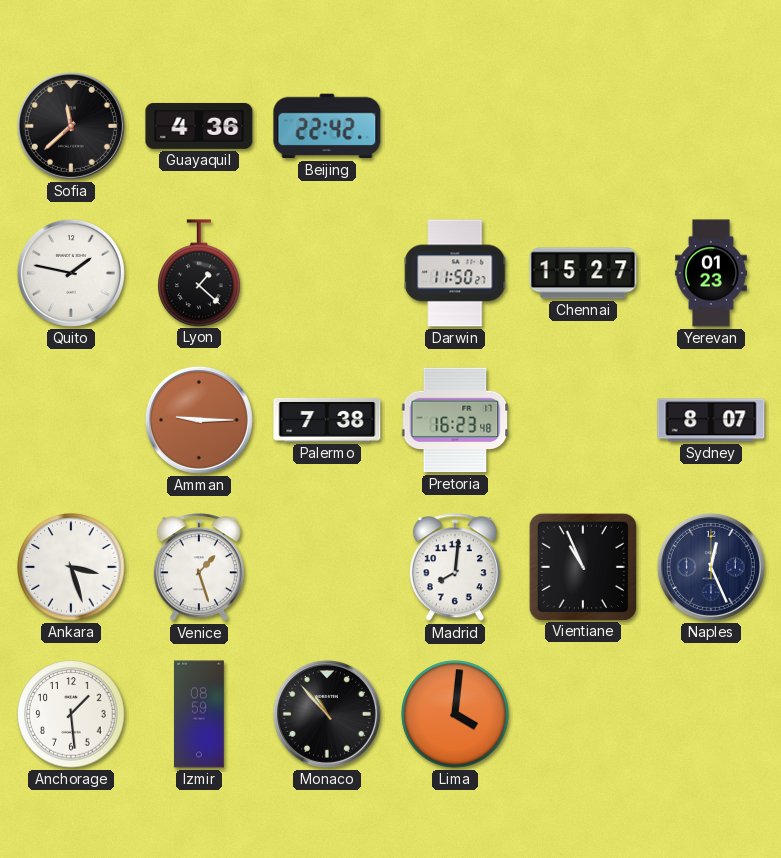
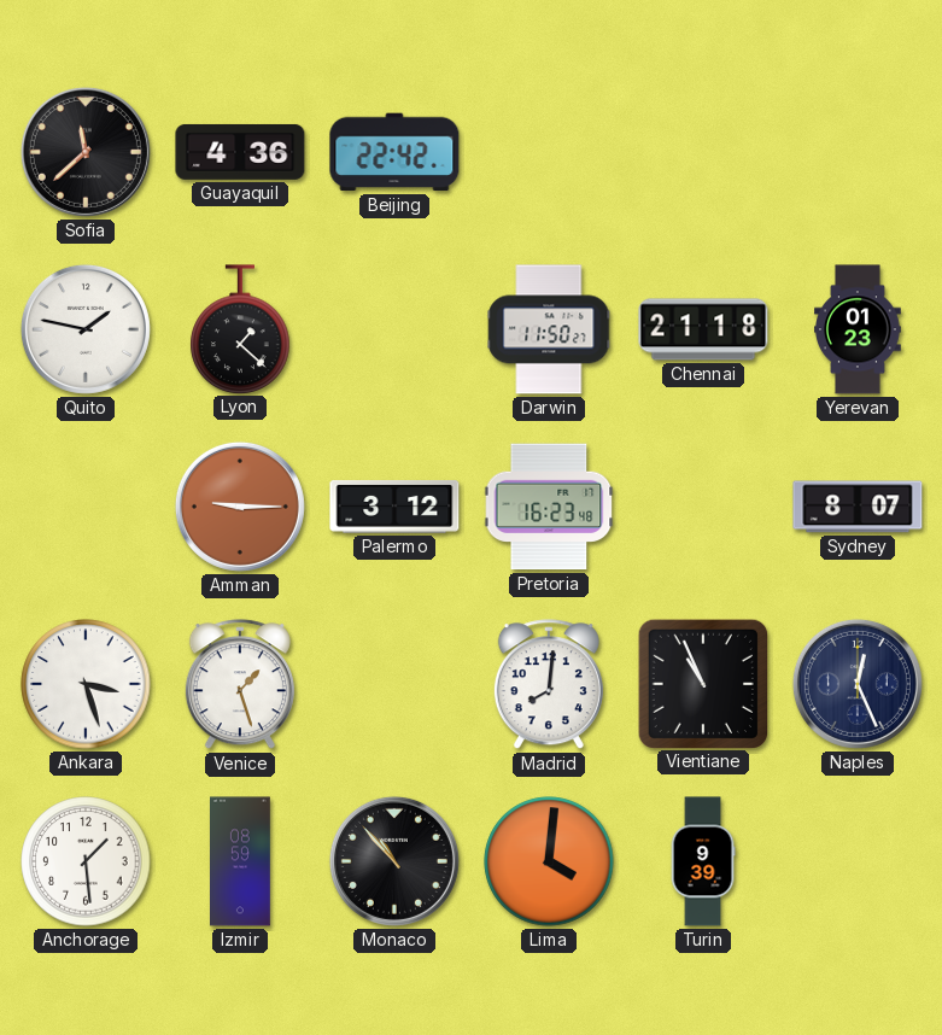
Chennai: 15:27 -> 21:18
Palermo: 7:38 -> 3:12
Turin: none -> 9:39
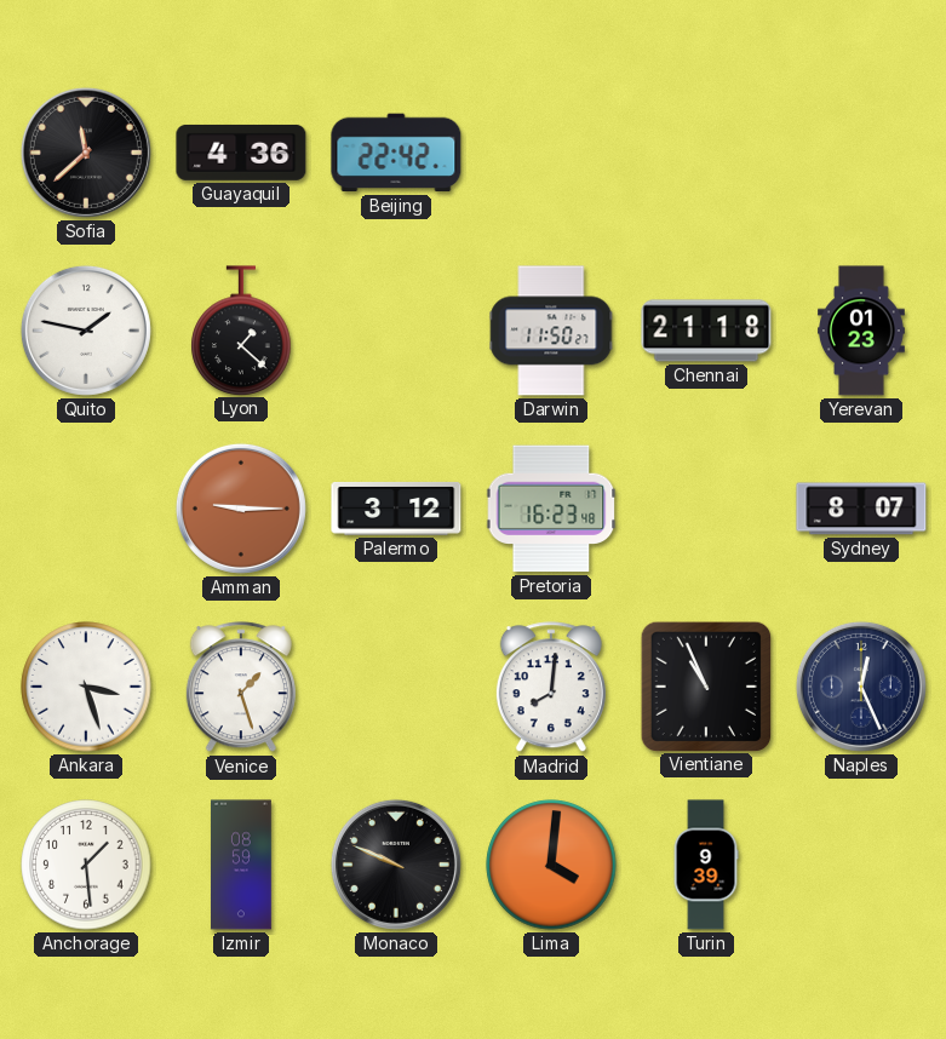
Monaco: 10:53 -> 9:49
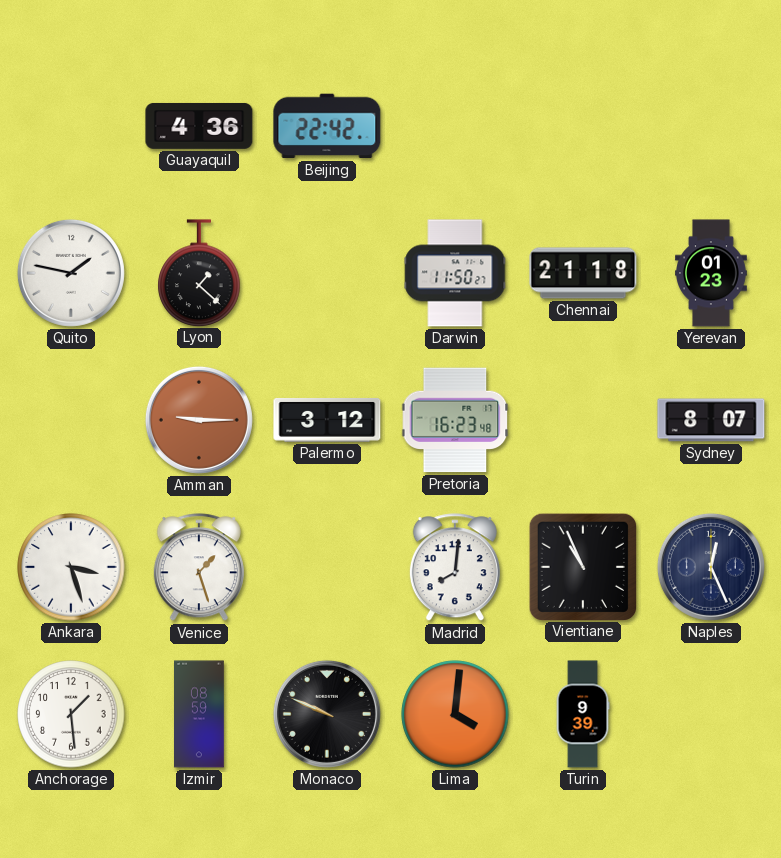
Sofia: 11:38 -> none
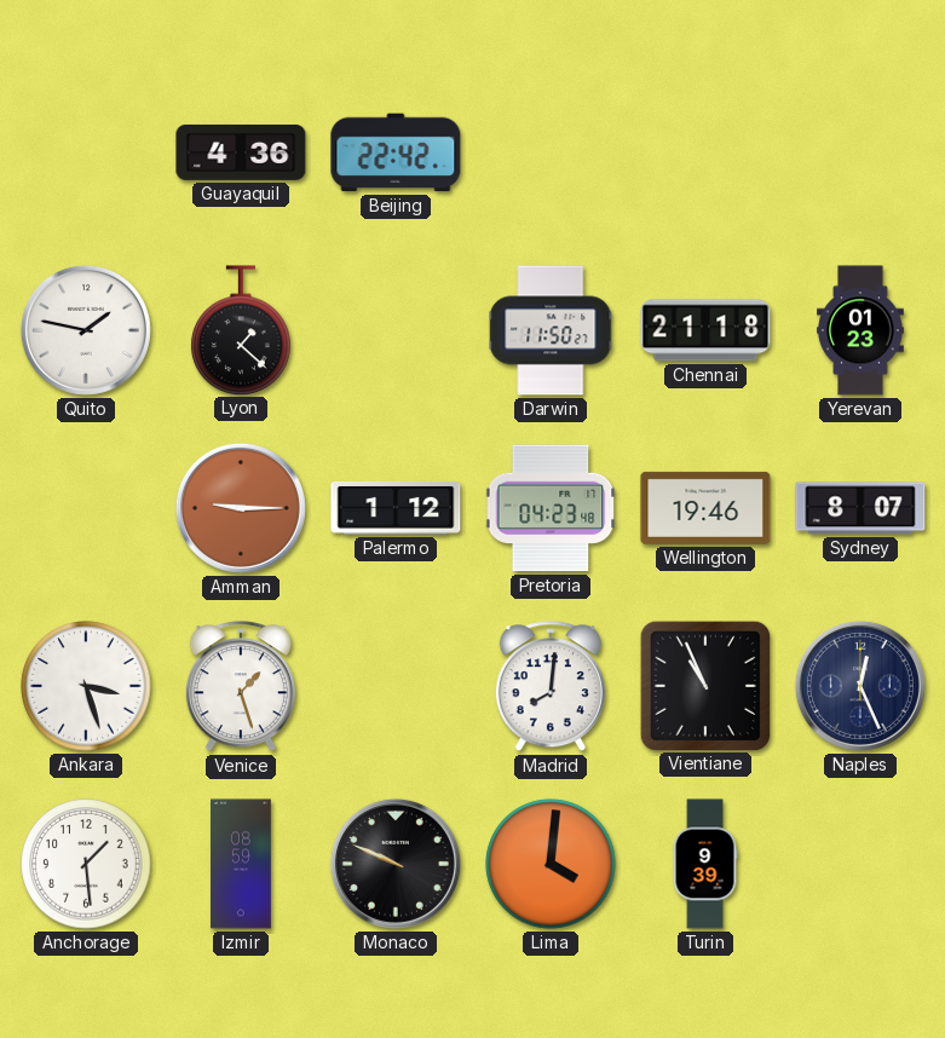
Palermo: 3:12 -> 1:12
Pretoria: 16:23 -> 04:23
Wellington: none -> 19:46
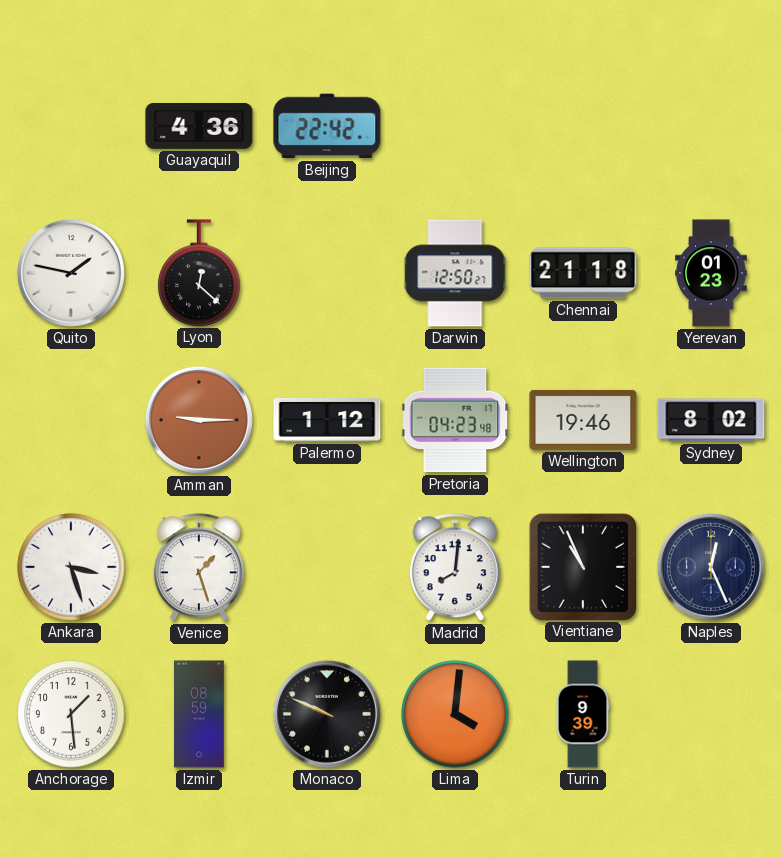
Lyon: 1:22 -> 12:22
Darwin: 11:50 -> 12:50
Sydney: 8:07 -> 8:02
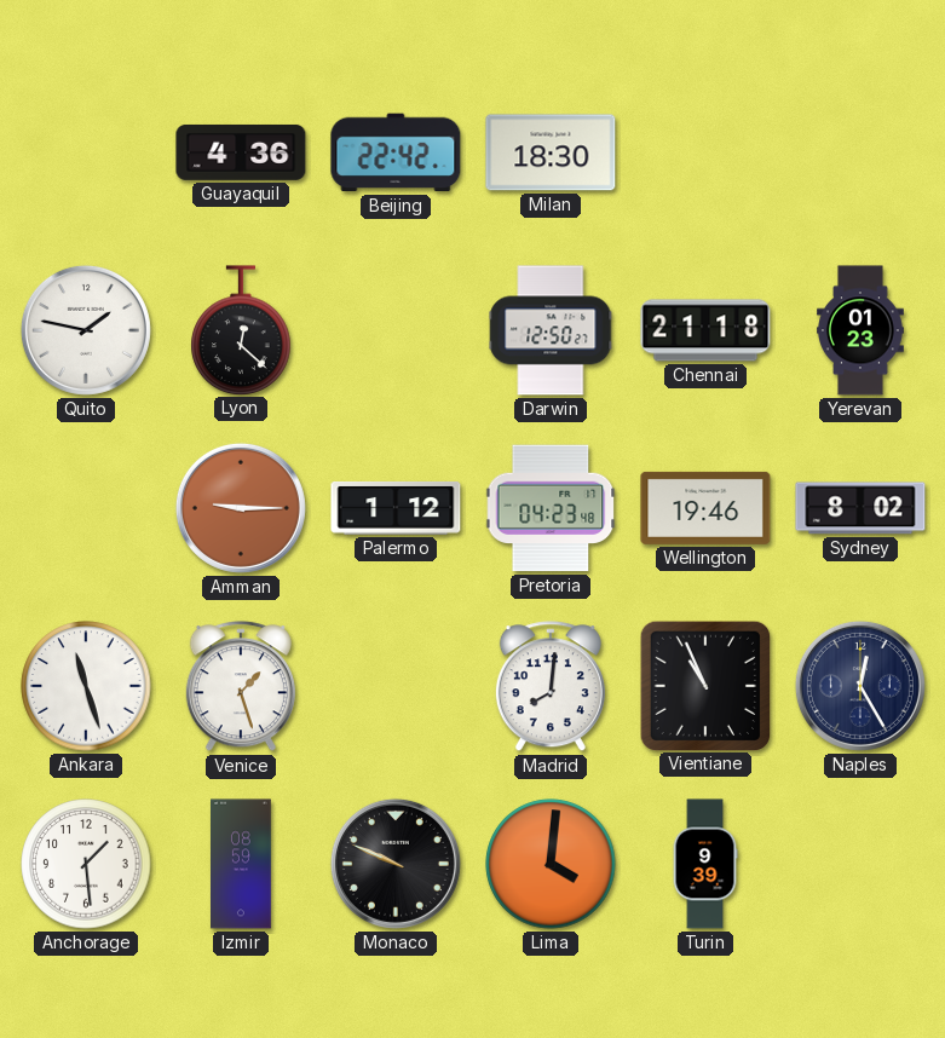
Milan: none -> 18:30
Ankara: 3:27 -> 11:27
Naples: 12:26 -> 12:25
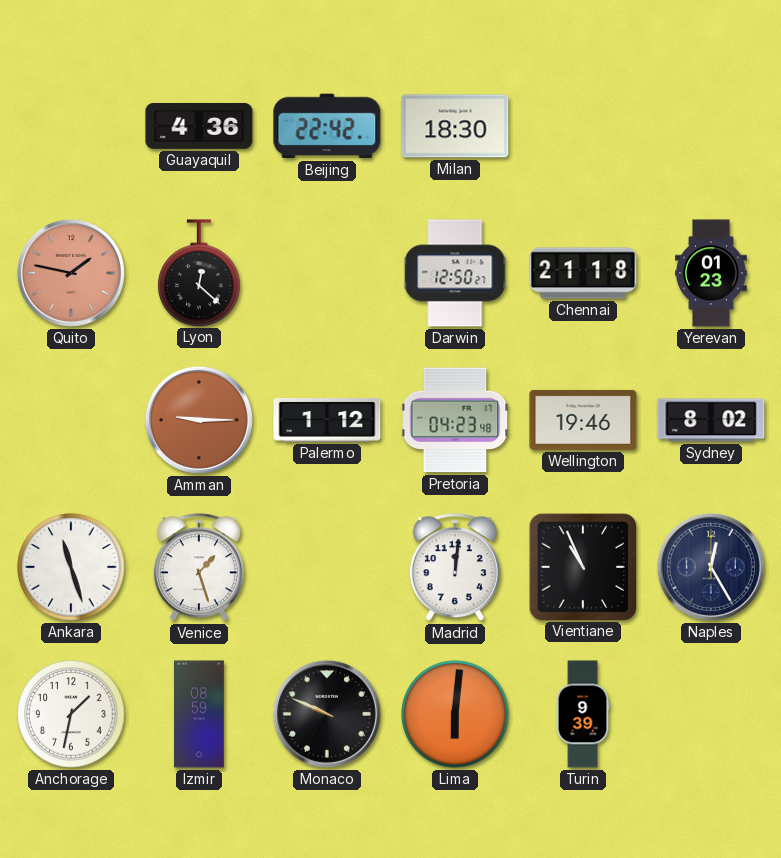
Quito dial: white -> salmon
Madrid: 8:01 -> 12:01
Anchorage: 1:29 -> 1:32
Lima: 4:01 -> 6:01
